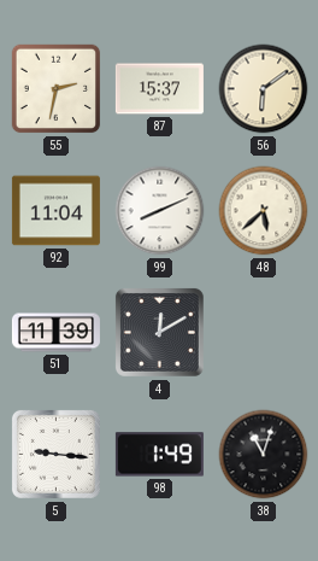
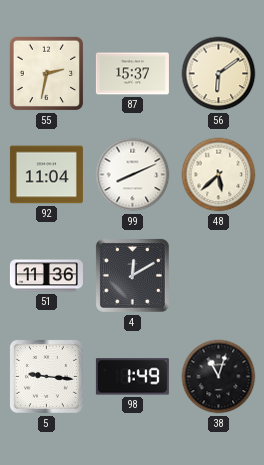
51: 11:39 -> 11:36
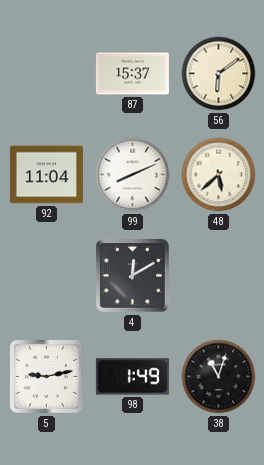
55: 2:32 -> none
51: 11:36 -> none
5: 9:16 -> 9:13
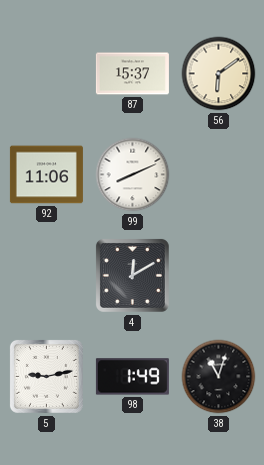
92: 11:04 -> 11:06
48: 5:38 -> none
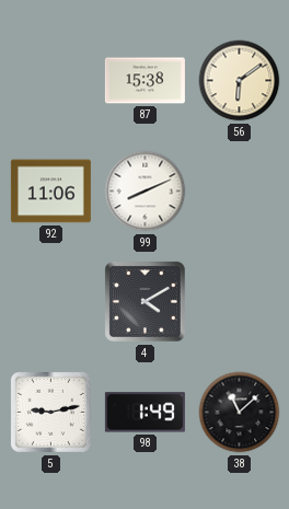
87: 15:37 -> 15:38
4: 12:10 -> 4:10
38: 11:03 -> 11:08
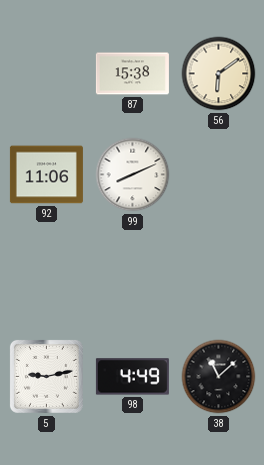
4: 4:10 -> none
98: 1:49 -> 4:49
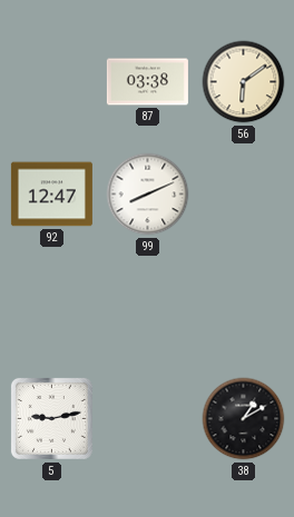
87: 15:38 -> 03:38
92: 11:06 -> 12:47
98: 4:49 -> none
38: 11:08 -> 1:10
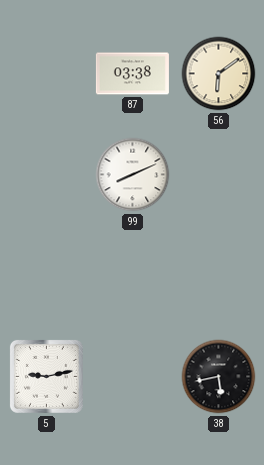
92: 12:47 -> none
38: 1:10 -> 5:43
